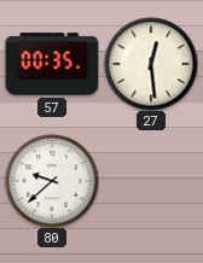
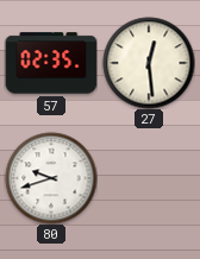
57: 00:35 -> 02:35
80: 9:38 -> 9:42
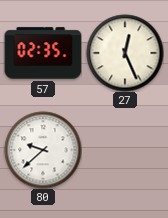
27: 12:29 -> 12:26
80: 9:42 -> 9:38
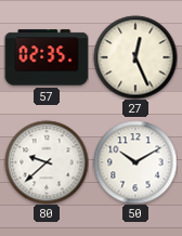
50: none -> 10:10
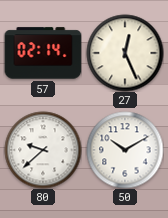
57: 02:35 -> 02:14
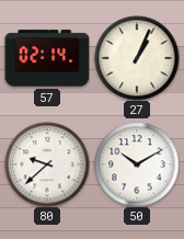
27: 12:26 -> 1:04
